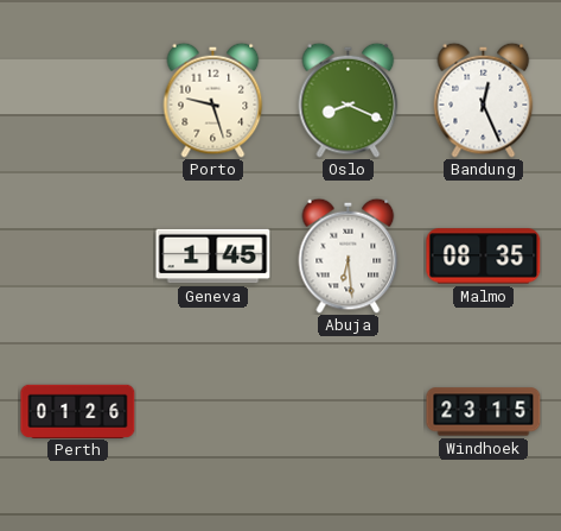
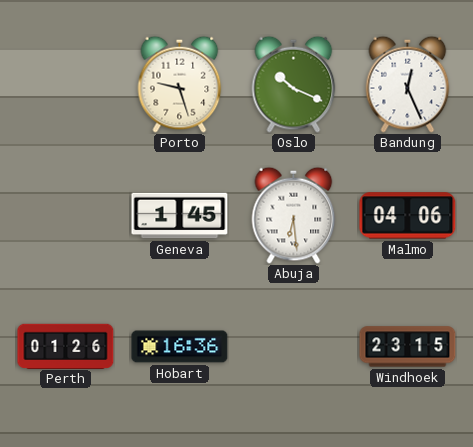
Oslo: 8:19 -> 10:19
Malmo: 08:35 -> 04:06
Hobart: none -> 16:36
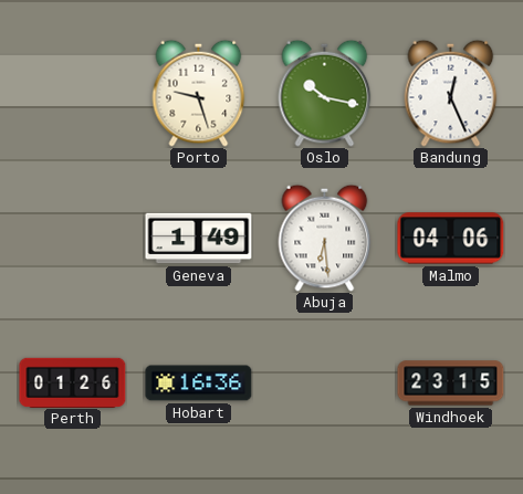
Oslo: 10:19 -> 10:17
Geneva: 1:45 -> 1:49
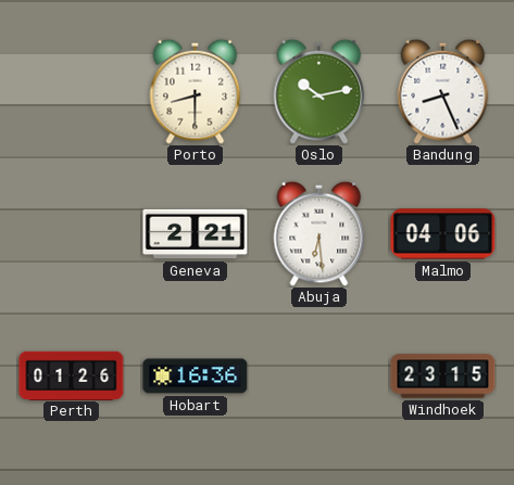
Porto: 9:27 -> 8:30
Oslo: 10:17 -> 10:13
Bandung: 12:26 -> 8:26
Geneva: 1:49 -> 2:21
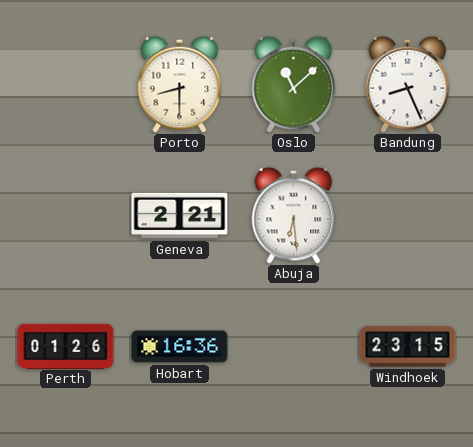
Oslo: 10:13 -> 11:08
Malmo: 04:06 -> none
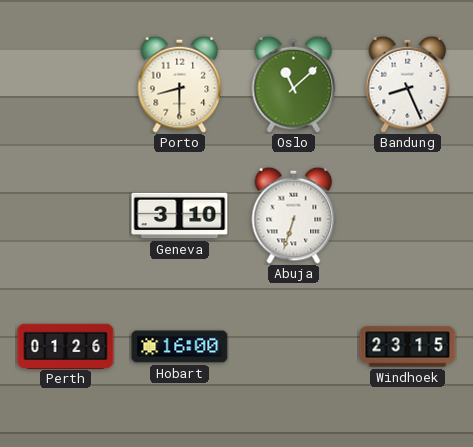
Geneva: 2:21 -> 3:10
Abuja: 6:29 -> 6:33
Hobart: 16:36 -> 16:00
